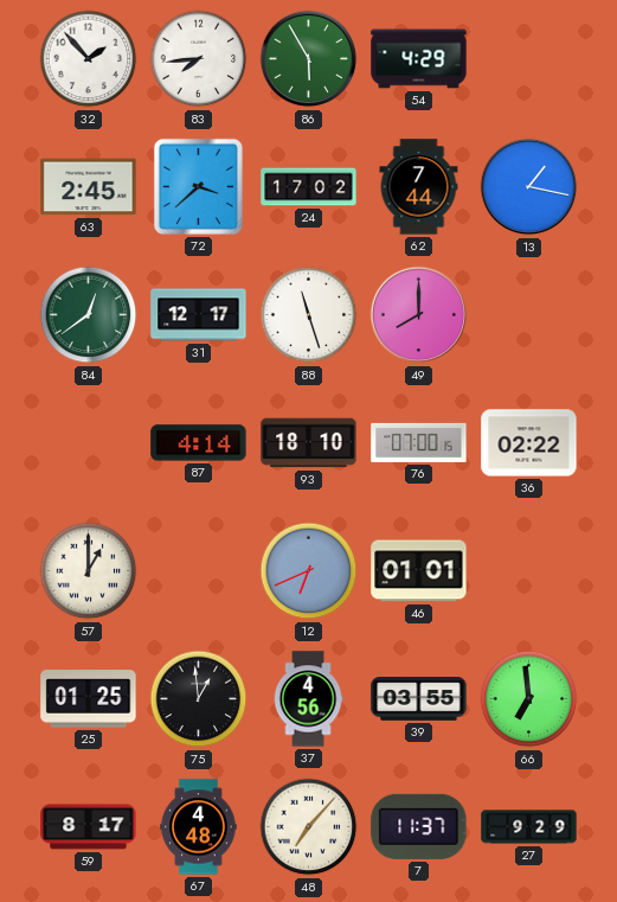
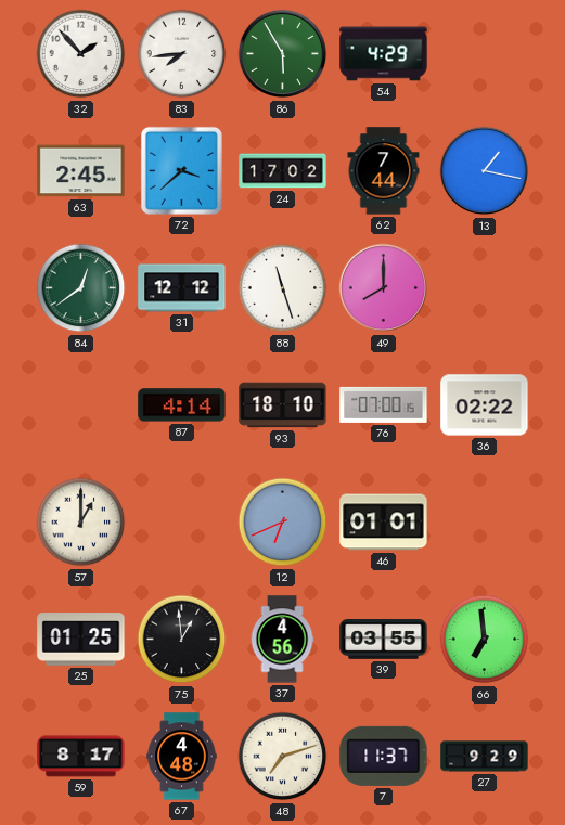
31: 12:17 -> 12:12
48: 7:07 -> 7:12
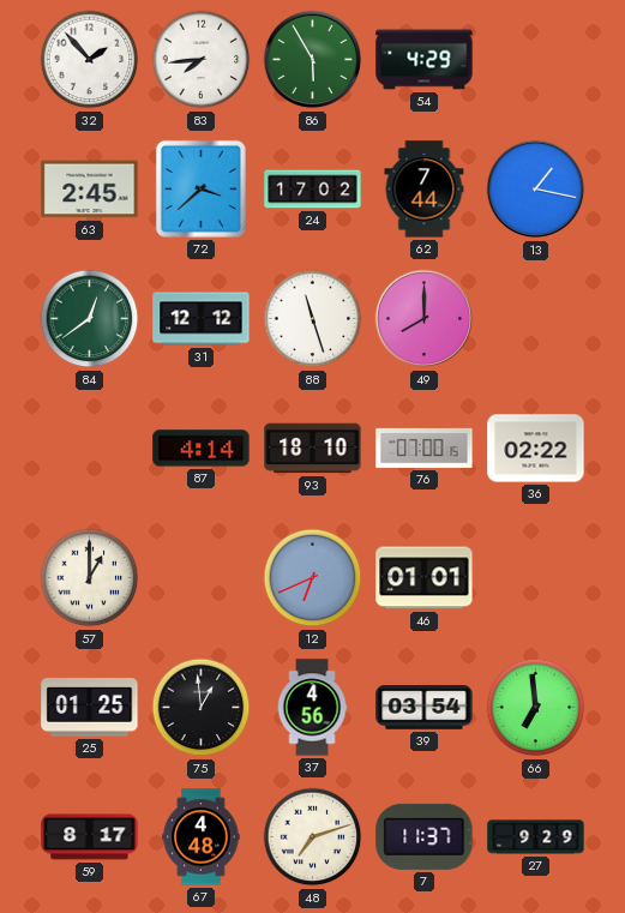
39: 03:55 -> 03:54
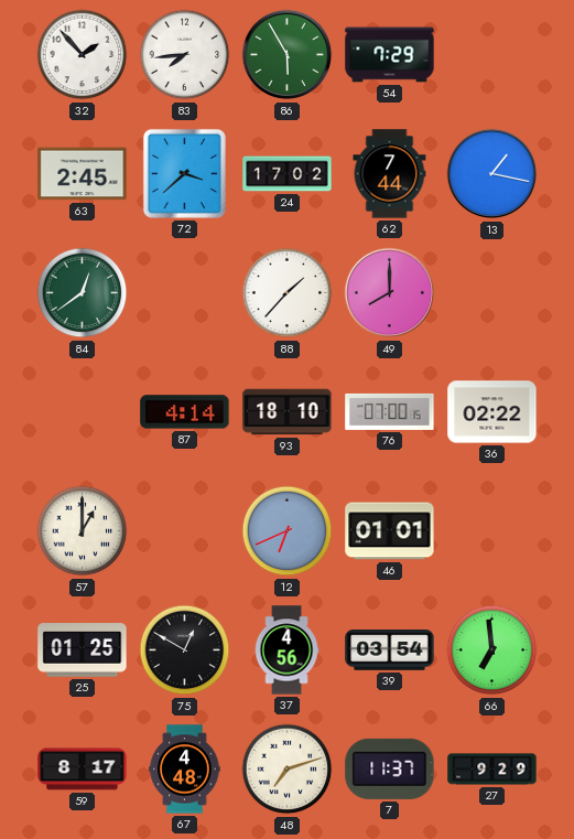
54: 4:29 -> 7:29
31: 12:12 -> none
88: 11:27 -> 1:37
75: 12:59 -> 12:50
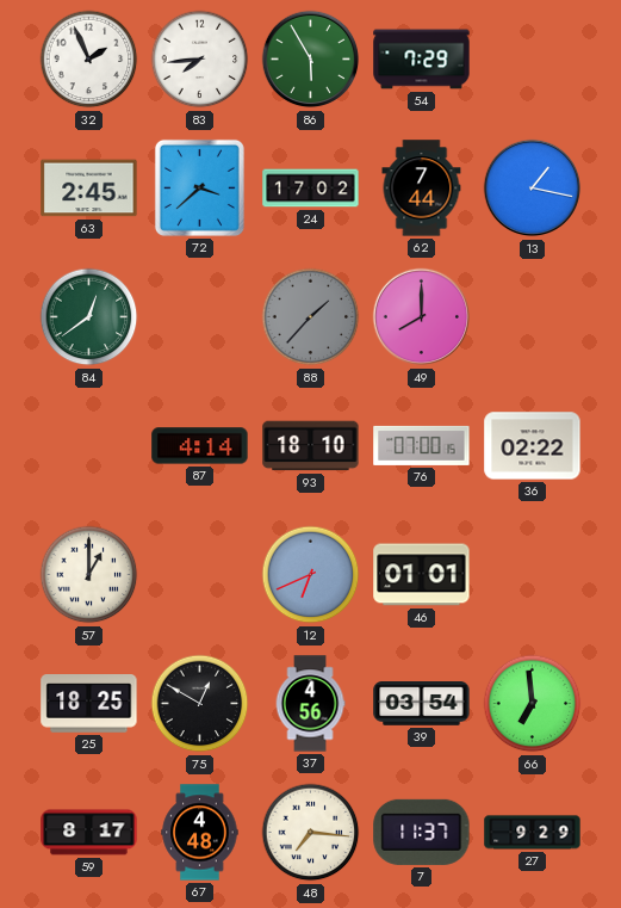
32: 1:53 -> 1:56
88 dial: white -> grey
25: 01:25 -> 18:25
48: 7:12 -> 7:16
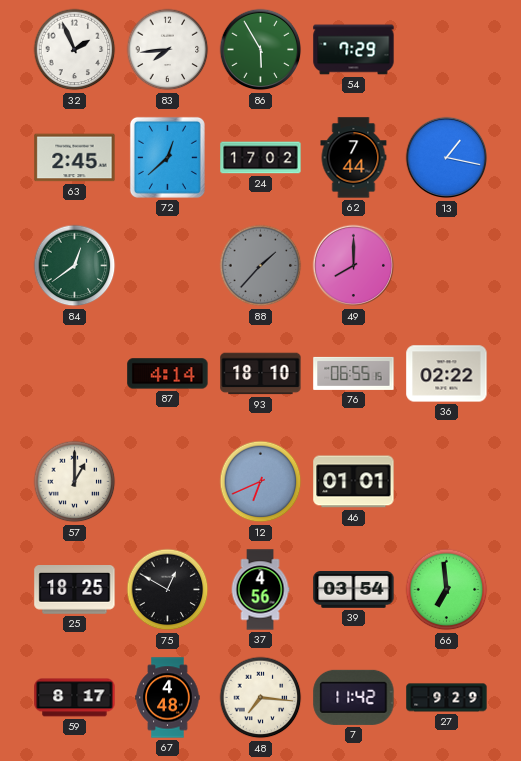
72: 3:38 -> 12:38
76: 07:00 -> 06:55
7: 11:37 -> 11:42
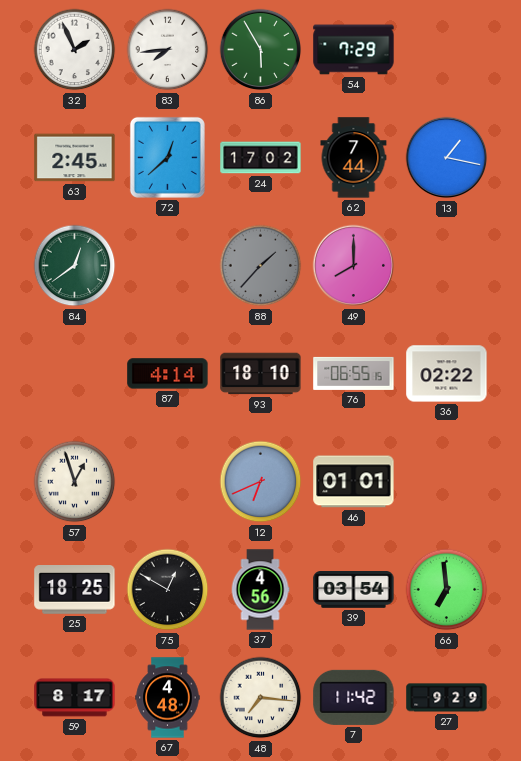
57: 1:00 -> 12:57
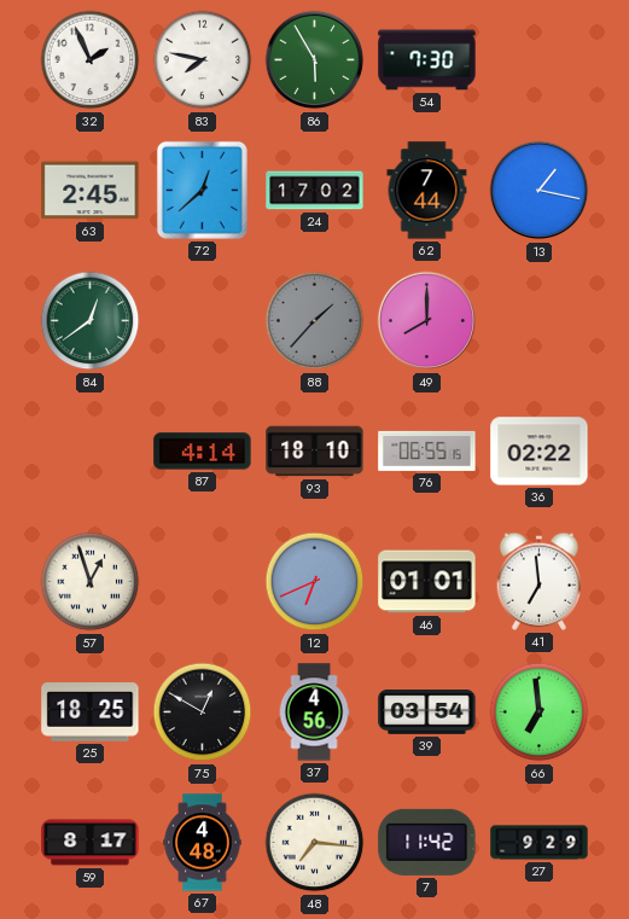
83: 7:44 -> 7:47
54: 7:29 -> 7:30
41: none -> 6:59
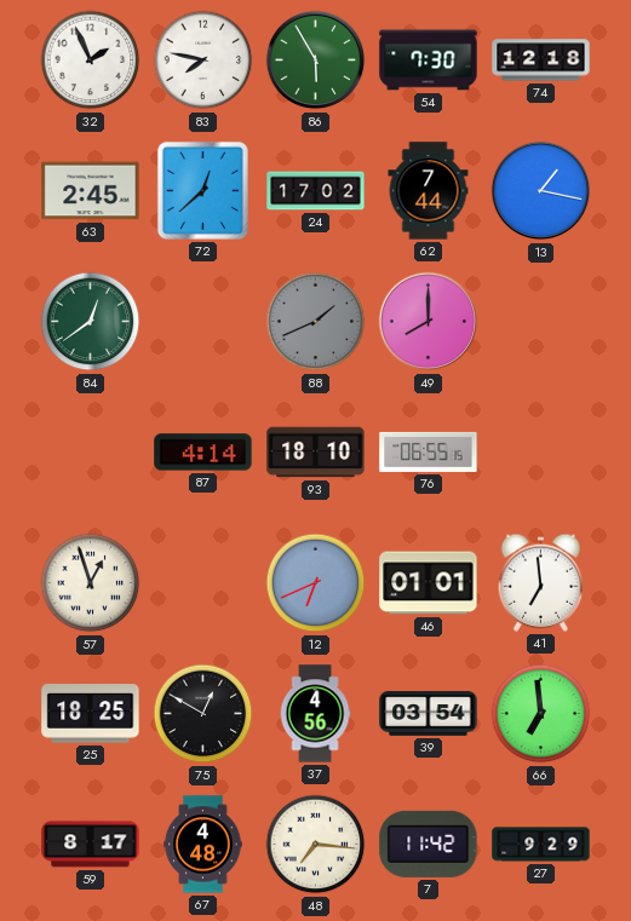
74: none -> 12:18
88: 1:37 -> 1:41
36: 02:22 -> none
